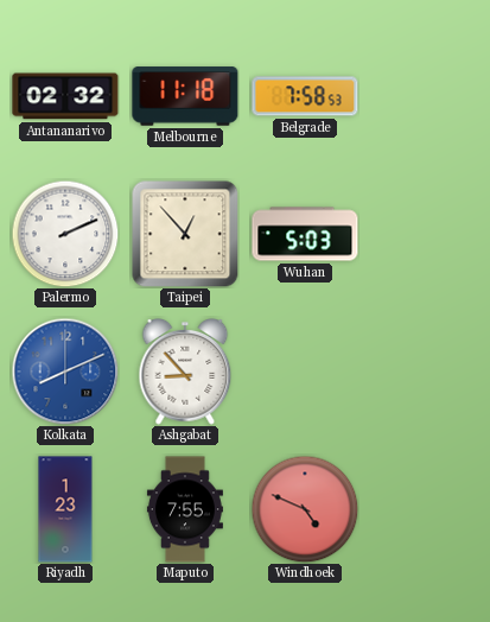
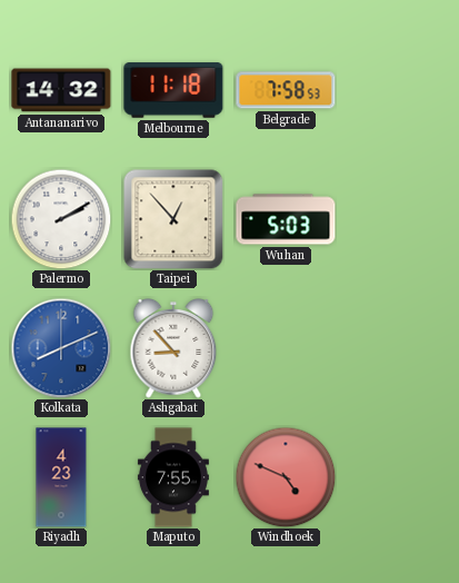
Antananarivo: 02:32 -> 14:32
Palermo: 2:11 -> 2:10
Riyadh: 1:23 -> 4:23
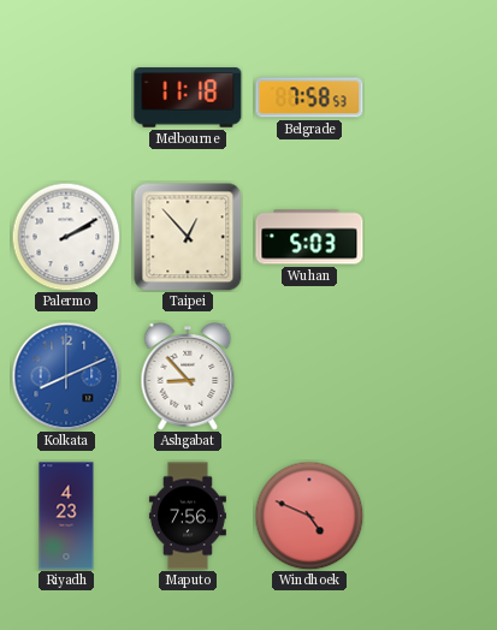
Antananarivo: 14:32 -> none
Maputo: 7:55 -> 7:56
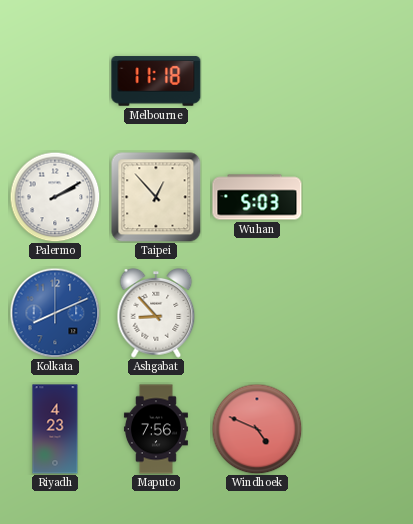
Belgrade: 7:58 -> none
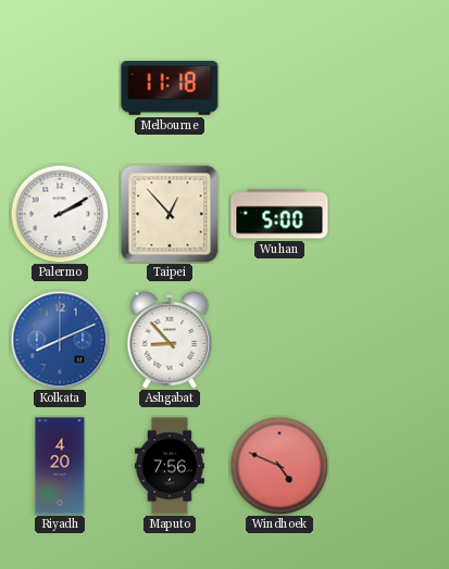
Wuhan: 5:03 -> 5:00
Riyadh: 4:23 -> 4:20
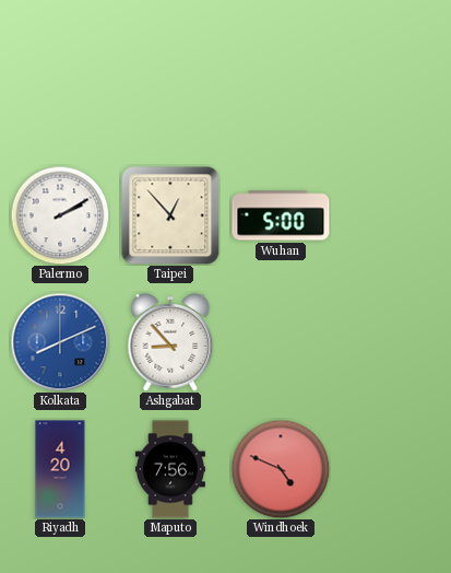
Melbourne: 11:18 -> none
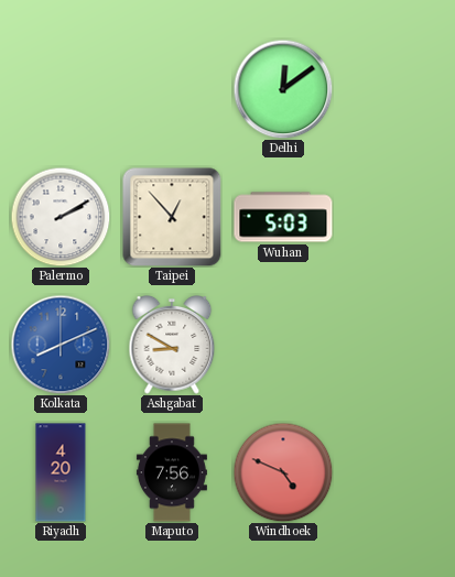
Delhi: none -> 12:09
Wuhan: 5:00 -> 5:03
Ashgabat: 8:53 -> 8:50
